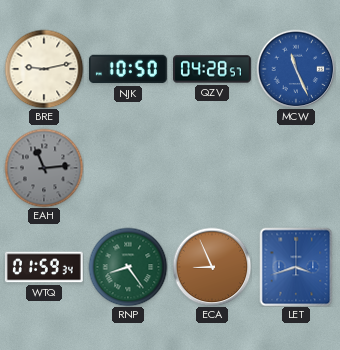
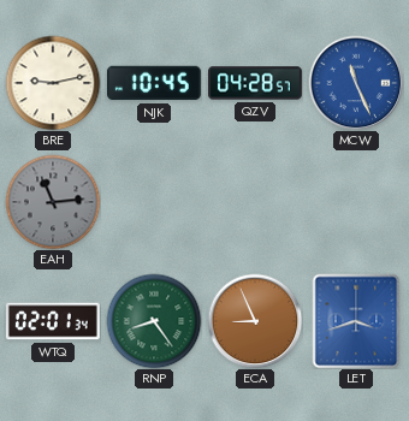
NJK: 10:50 -> 10:45
WTQ: 01:59 -> 02:01
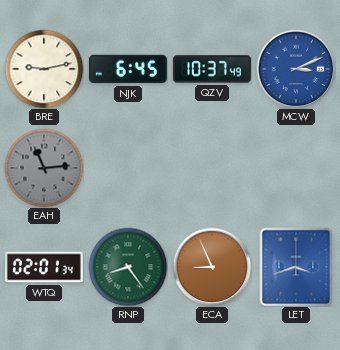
NJK: 10:45 -> 6:45
QZV: 04:28 -> 10:37
MCW: 11:26 -> 3:11
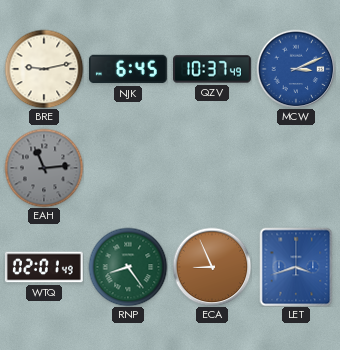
WTQ: 02:01:34 -> 02:01:49
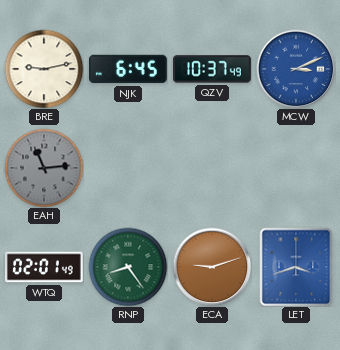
ECA: 8:56 -> 9:12
